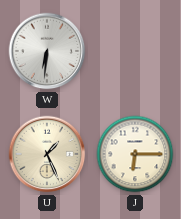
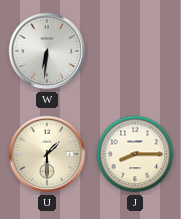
U: 1:26 -> 1:30
J: 6:15 -> 8:15
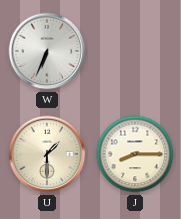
W: 6:31 -> 6:34
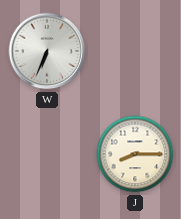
U: 1:30 -> none
